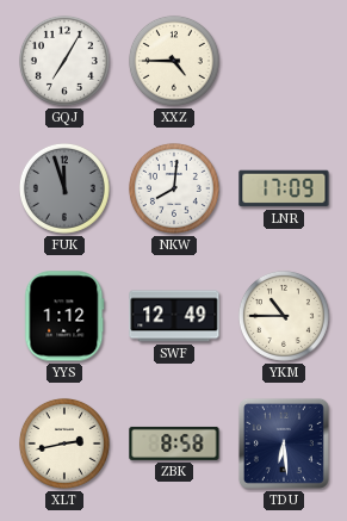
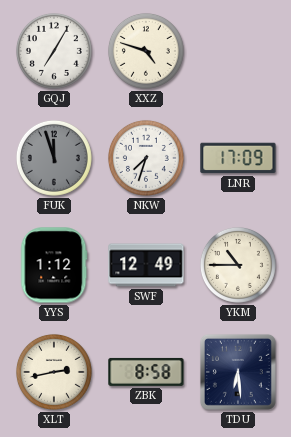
XXZ: 4:45 -> 4:48
NKW: 8:01 -> 7:33
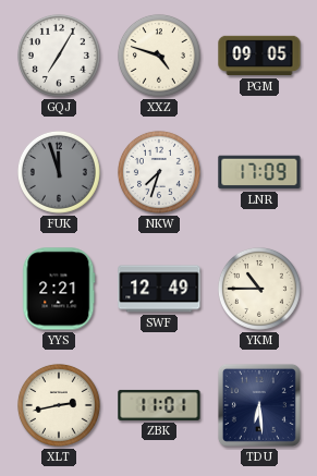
PGM: none -> 09:05
YYS: 1:12 -> 2:21
ZBK: 8:58 -> 11:01
